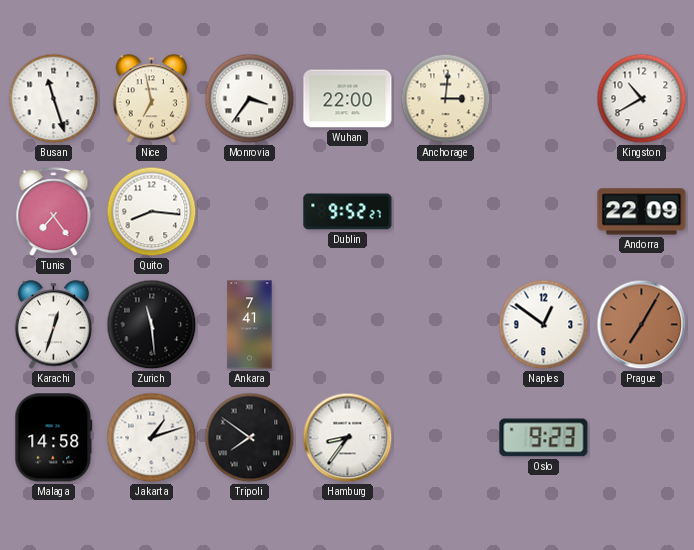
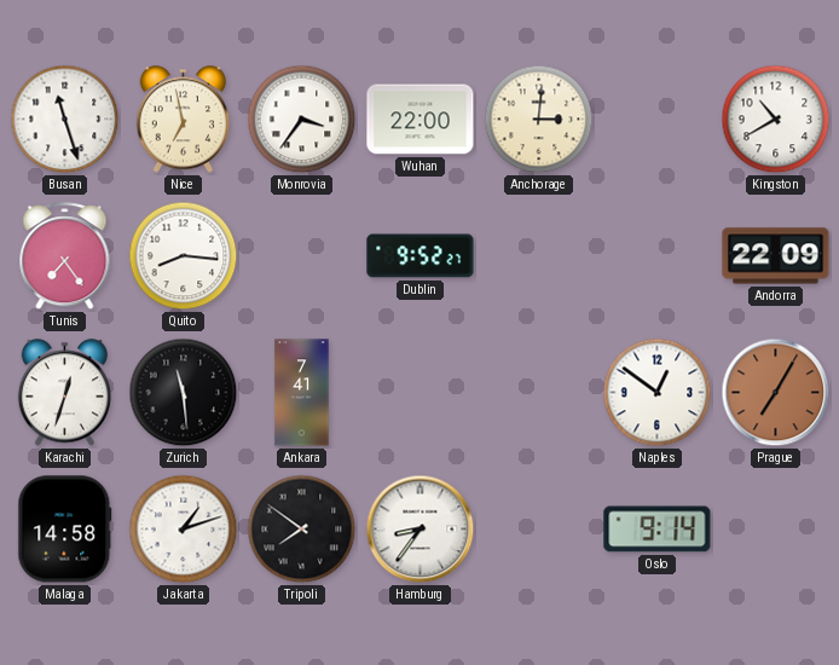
Oslo: 9:23 -> 9:14
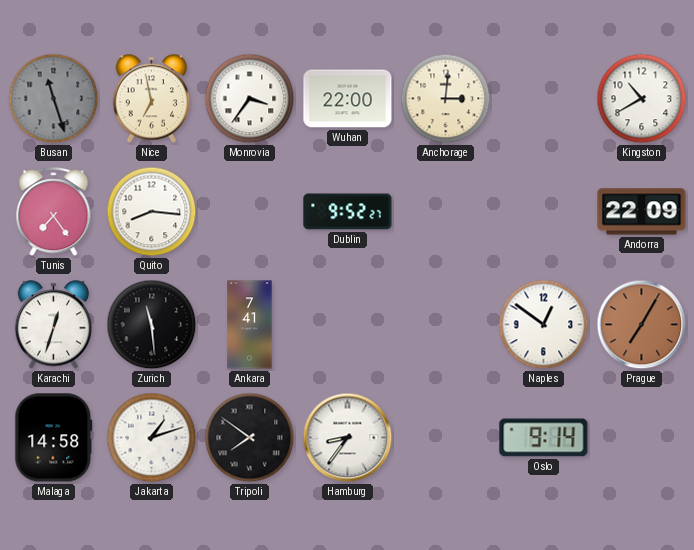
Busan dial: white -> grey
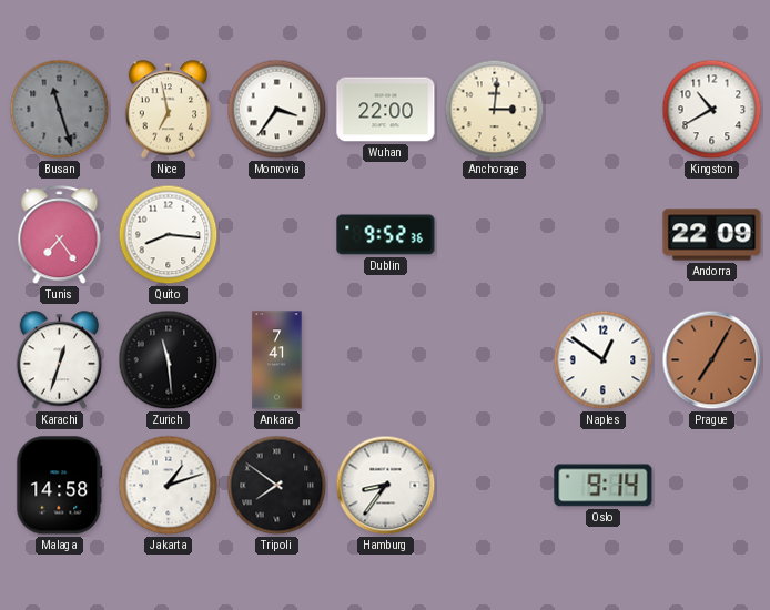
Dublin: 9:52:27 -> 9:52:36
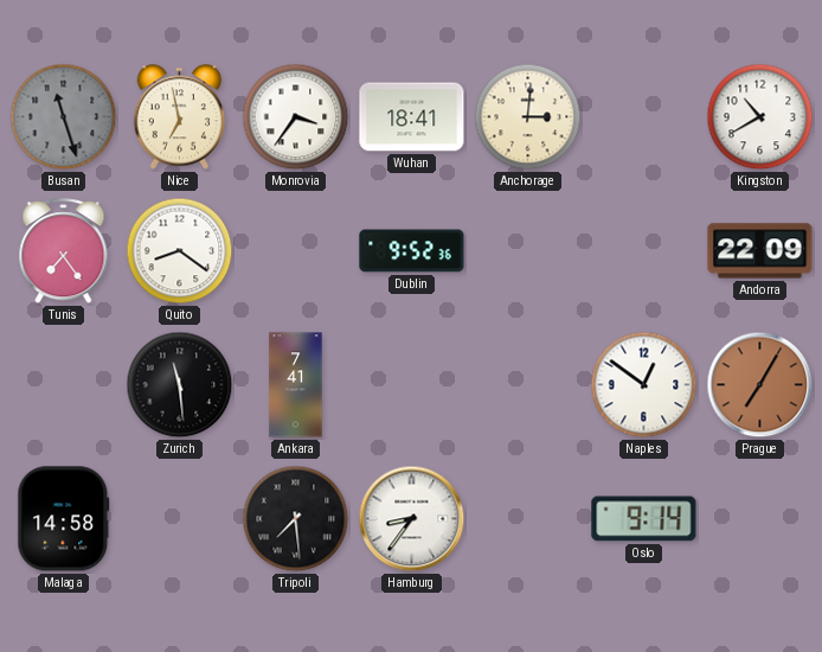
Wuhan: 22:00 -> 18:41
Quito: 8:16 -> 8:21
Karachi: 12:33 -> none
Jakarta: 1:12 -> none
Tripoli: 7:51 -> 7:29
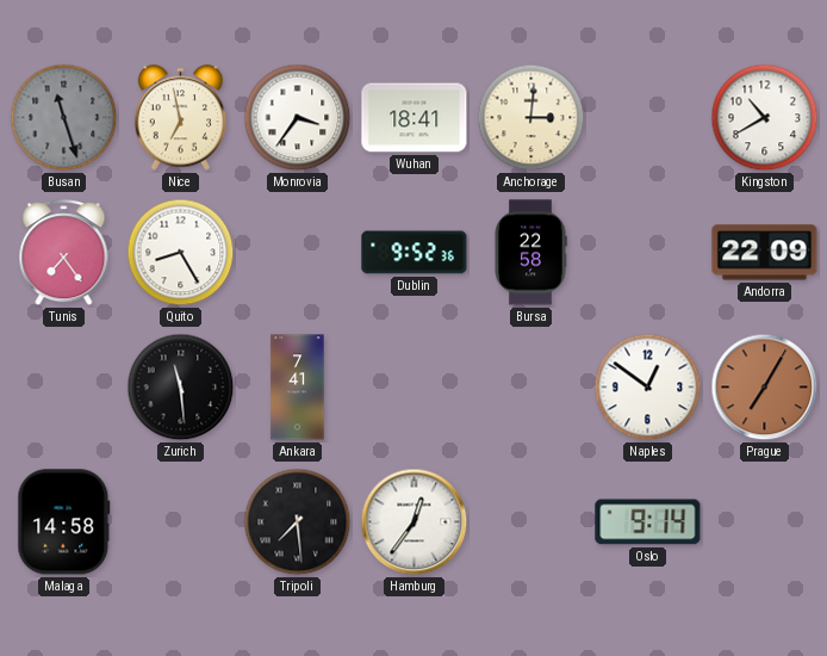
Quito: 8:21 -> 8:25
Bursa: none -> 22:58
Hamburg: 8:36 -> 12:36
